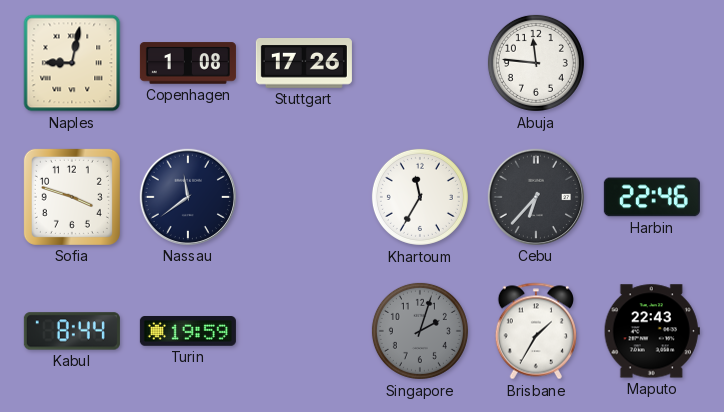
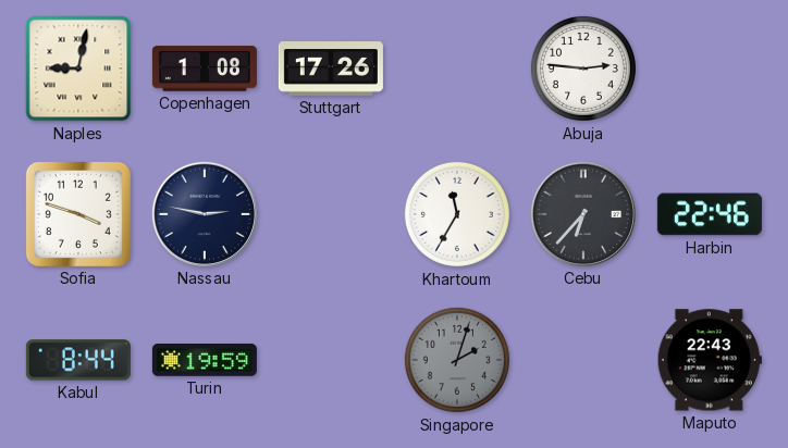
Abuja: 11:46 -> 2:46
Nassau: 11:39 -> 2:47
Brisbane: 1:35 -> none
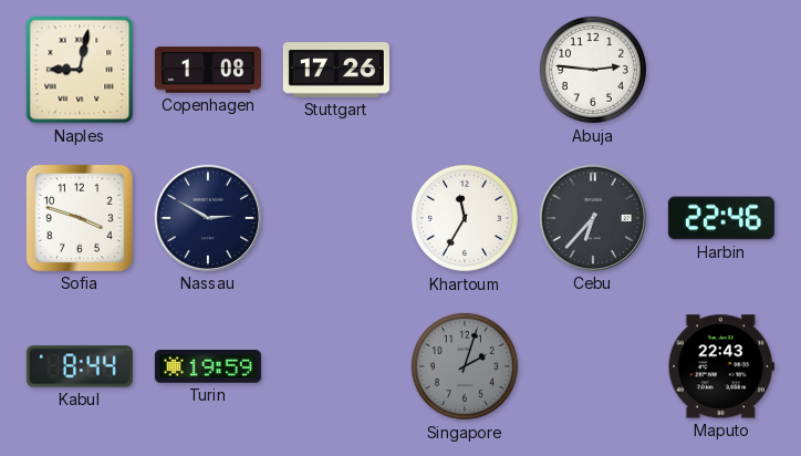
Nassau: 2:47 -> 2:50
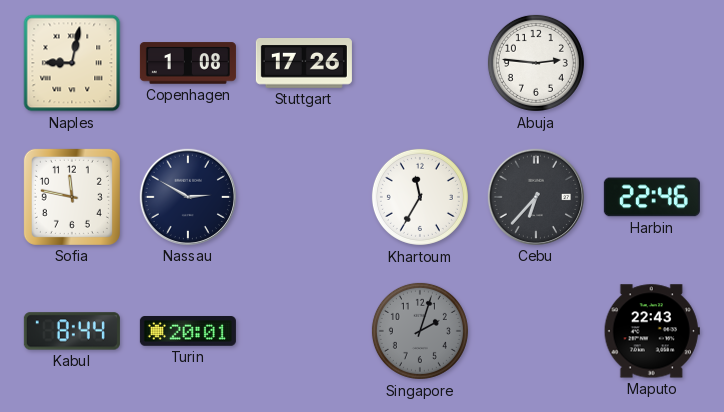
Sofia: 3:48 -> 11:47
Turin: 19:59 -> 20:01
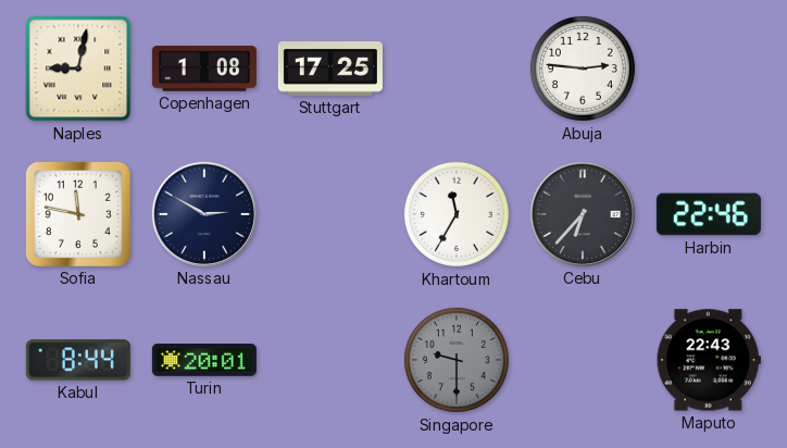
Stuttgart: 17:26 -> 17:25
Singapore: 2:03 -> 9:30
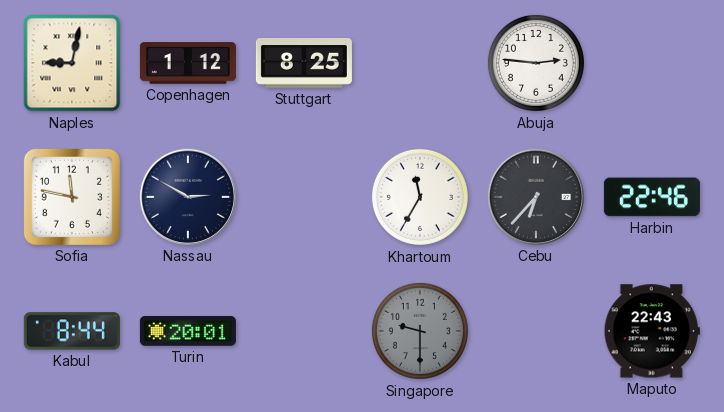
Copenhagen: 1:08 -> 1:12
Stuttgart: 17:25 -> 8:25
